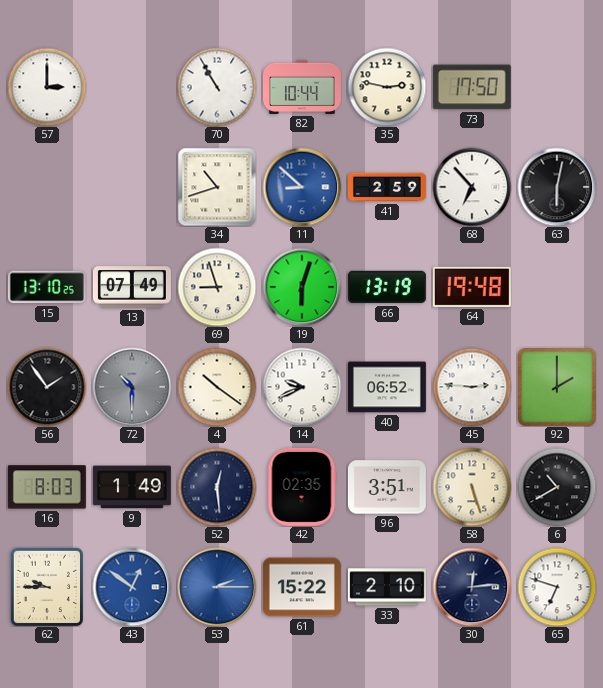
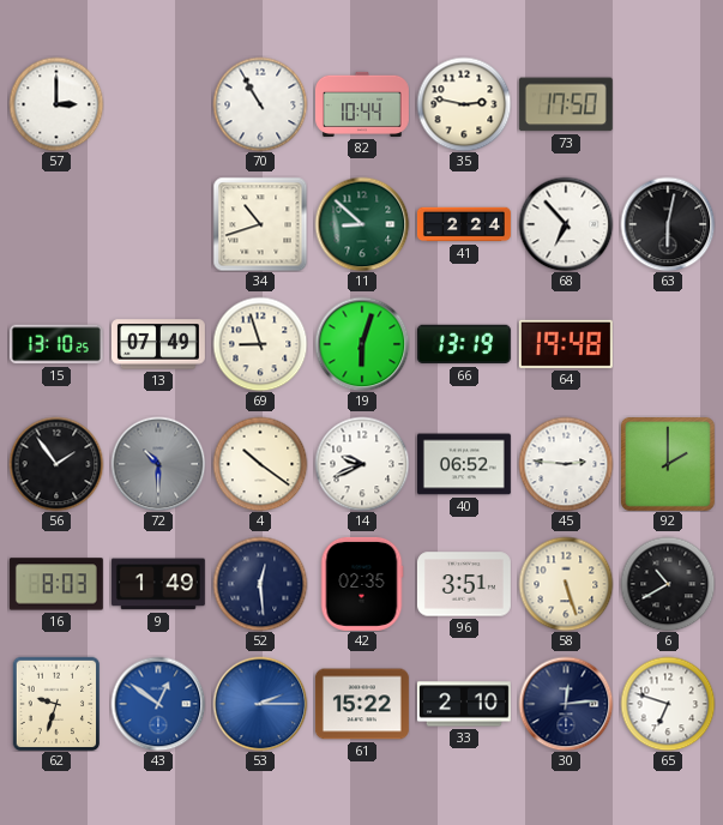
11 dial: blue -> green
41: 2:59 -> 2:24
62: 9:45 -> 9:33
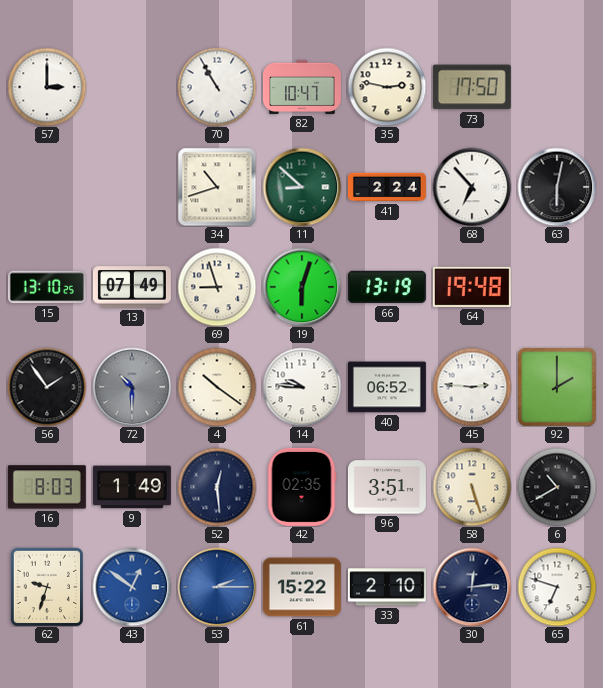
82: 10:44 -> 10:47
14: 9:41 -> 9:46
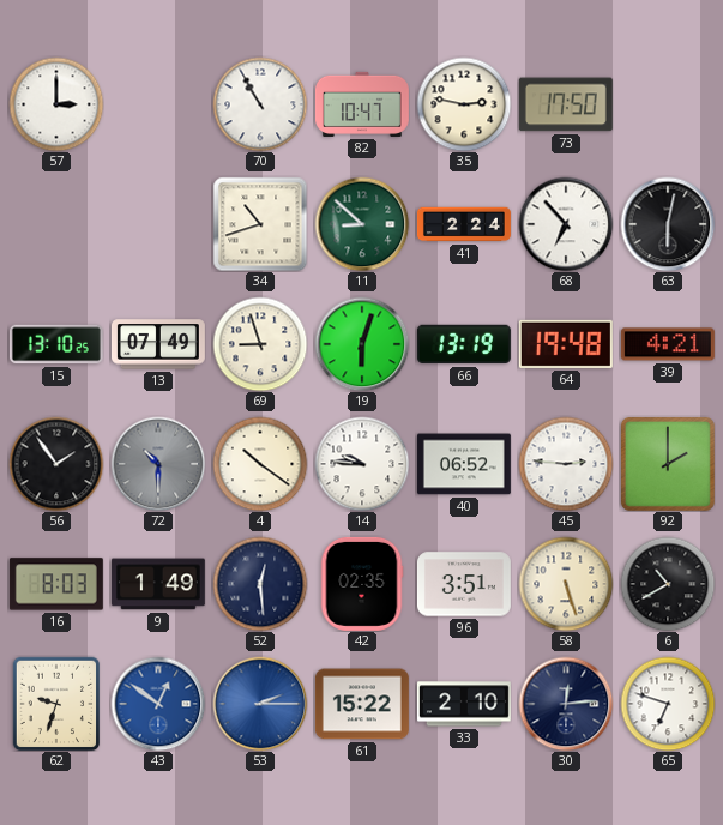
39: none -> 4:21
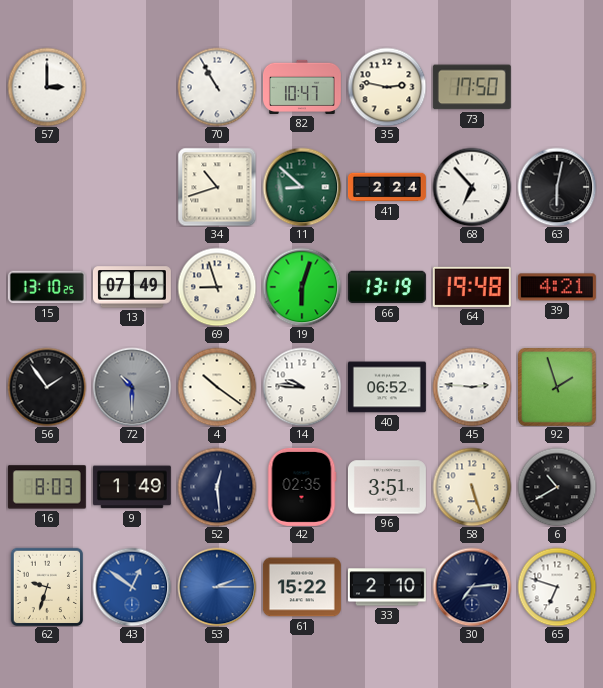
92: 2:00 -> 1:57
30: 12:14 -> 7:14
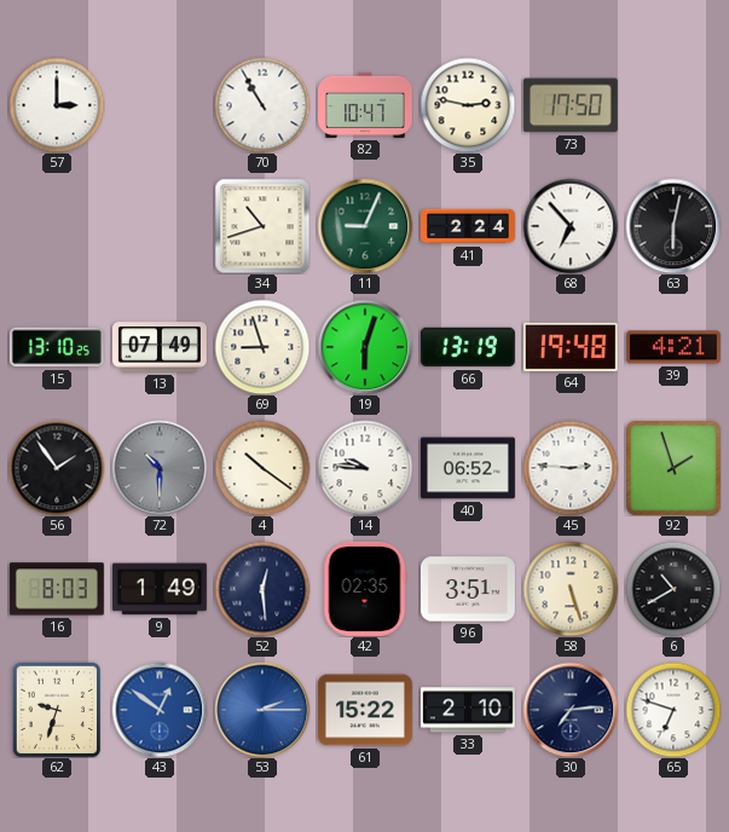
11: 8:52 -> 9:04
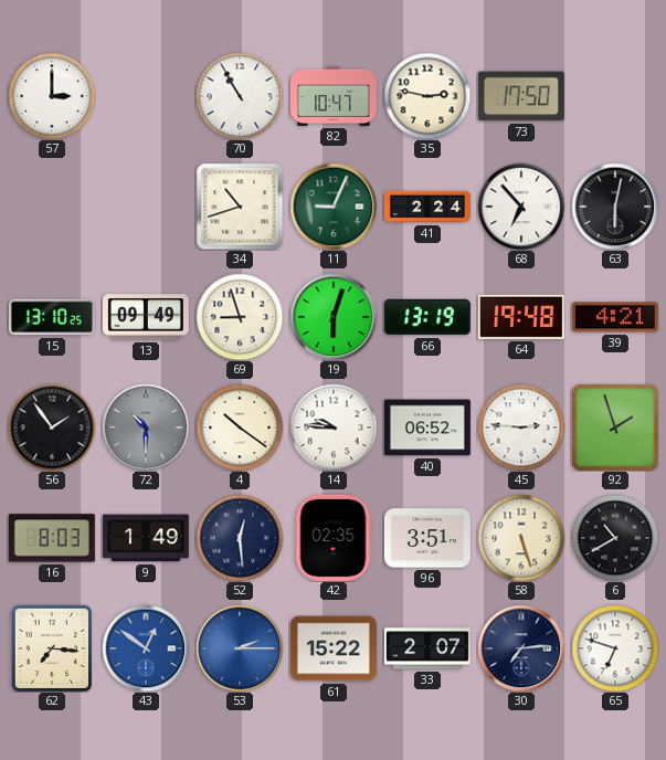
13: 07:49 -> 09:49
62: 9:33 -> 7:16
33: 2:10 -> 2:07
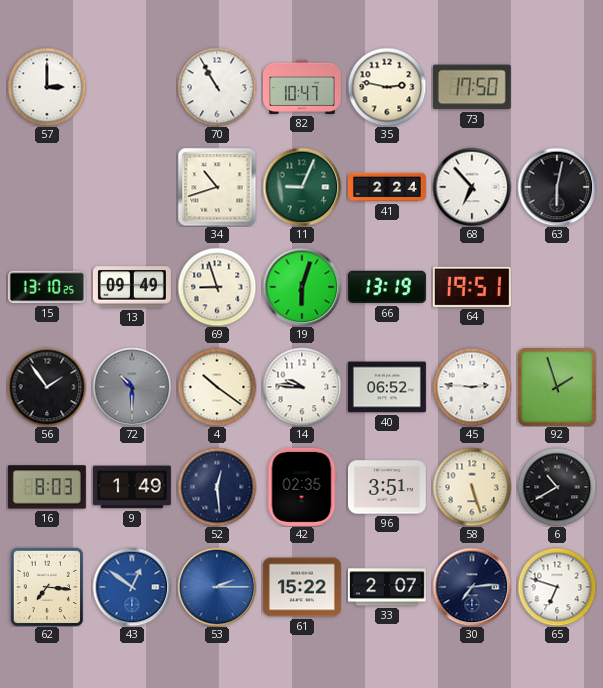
64: 19:48 -> 19:51
39: 4:21 -> none
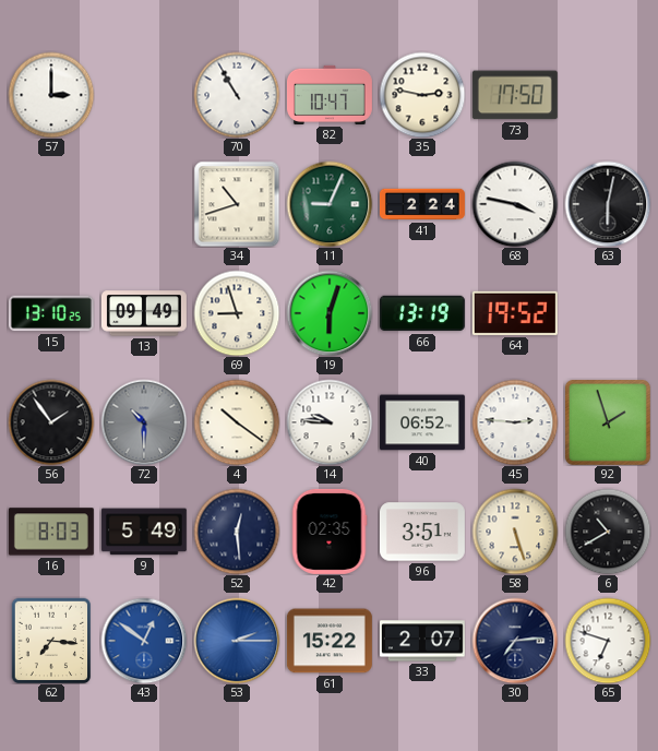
68: 6:53 -> 3:47
64: 19:51 -> 19:52
9: 1:49 -> 5:49
